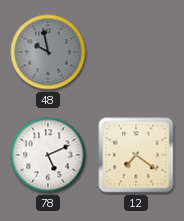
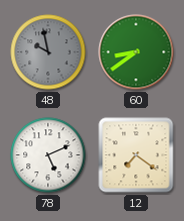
60: none -> 8:39
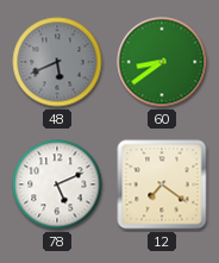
48: 9:58 -> 5:41
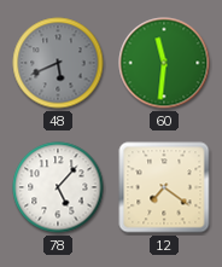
60: 8:39 -> 11:31
78: 5:11 -> 5:07
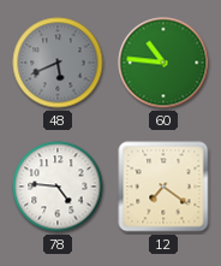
60: 11:31 -> 10:46
78: 5:07 -> 4:46
